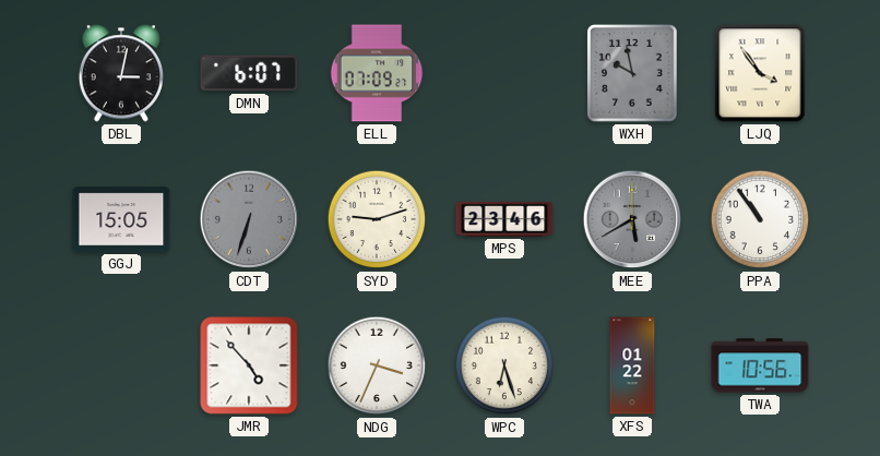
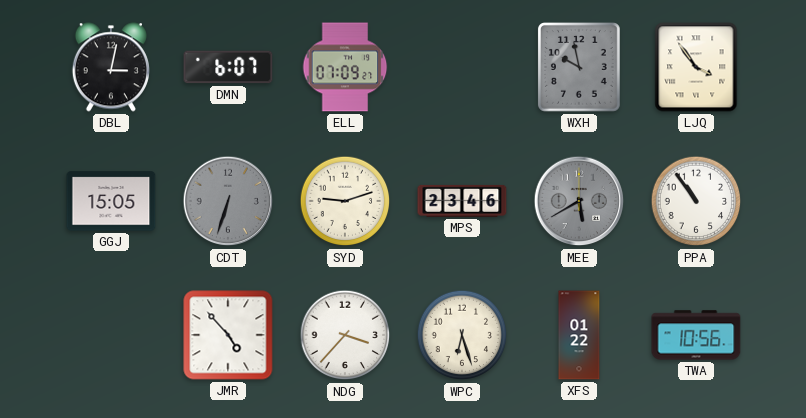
NDG: 3:34 -> 3:37
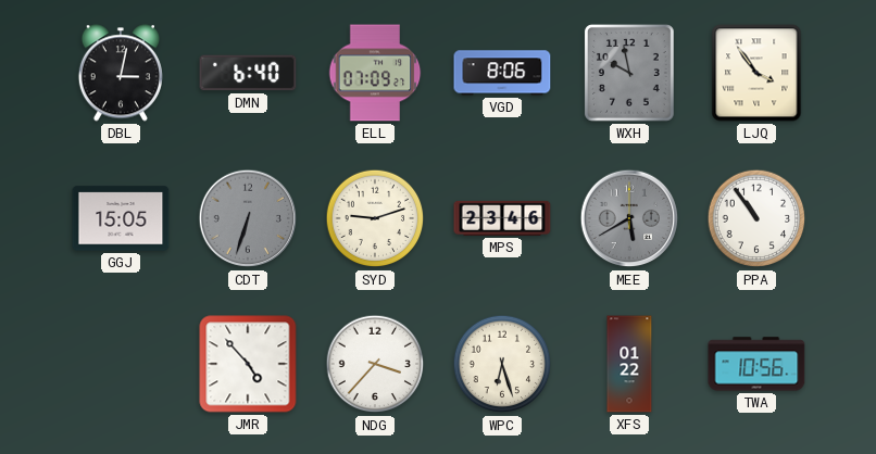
DMN: 6:07 -> 6:40
VGD: none -> 8:06
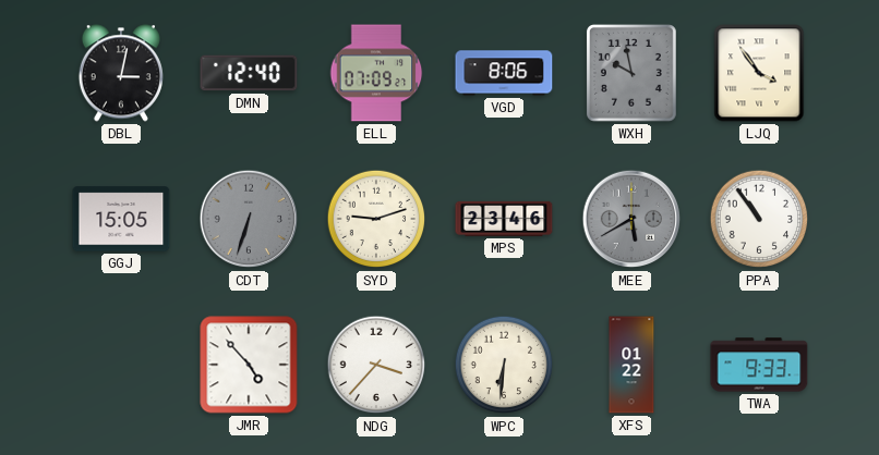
DMN: 6:40 -> 12:40
WPC: 6:27 -> 6:31
TWA: 10:56 -> 9:33
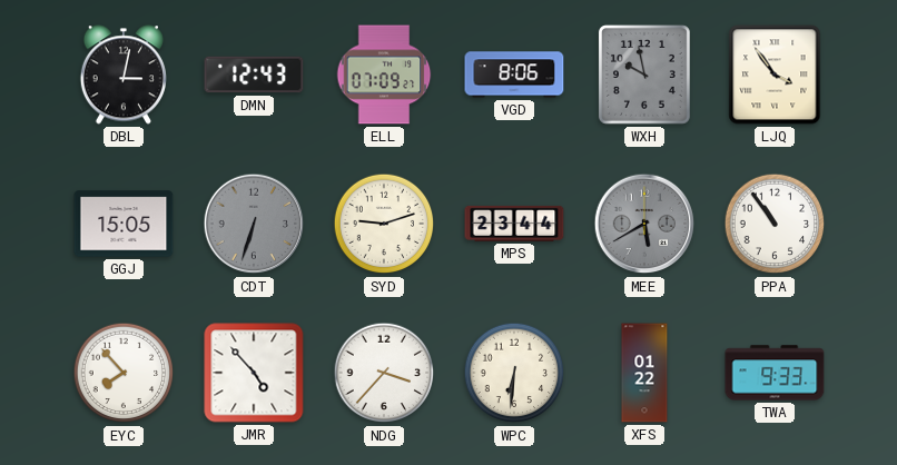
DMN: 12:40 -> 12:43
MPS: 23:46 -> 23:44
EYC: none -> 7:53
